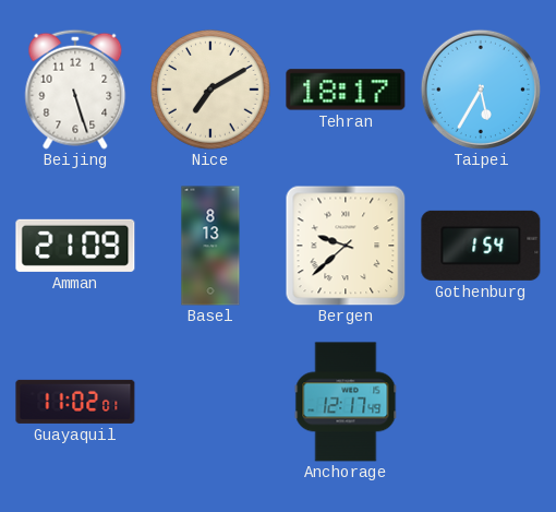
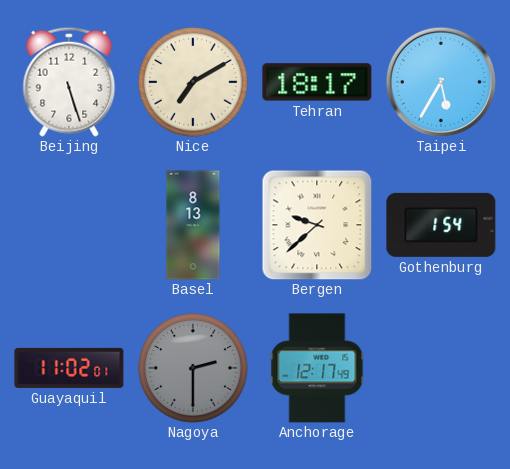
Amman: 21:09 -> none
Nagoya: none -> 2:30
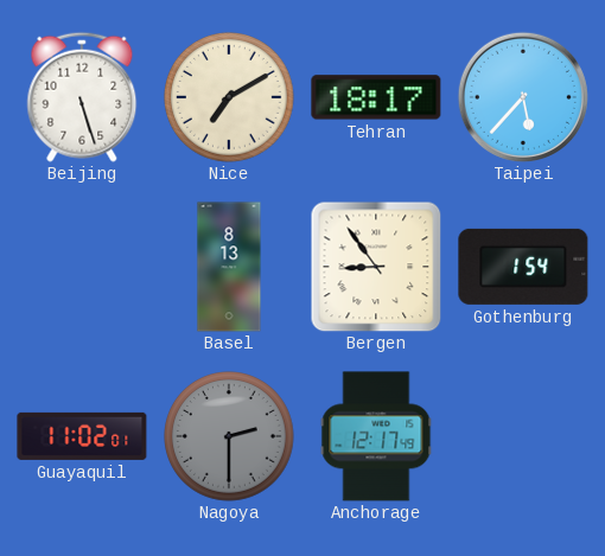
Taipei: 5:35 -> 5:37
Bergen: 9:38 -> 8:54
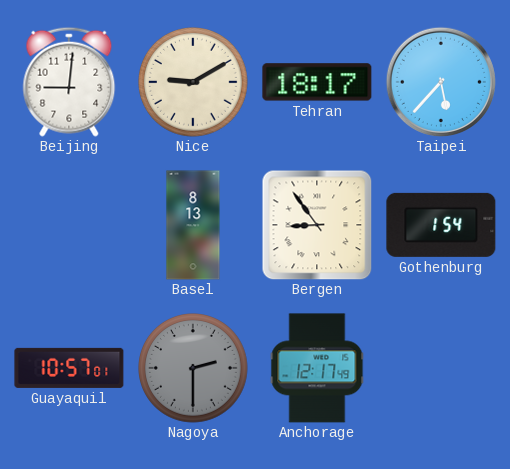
Beijing: 5:27 -> 9:01
Nice: 7:10 -> 9:10
Guayaquil: 11:02 -> 10:57
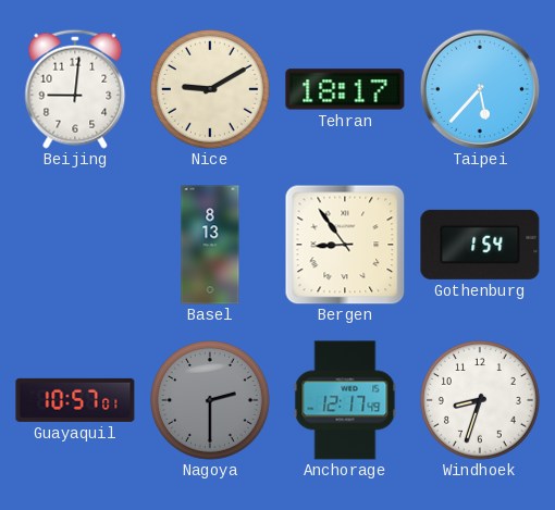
Windhoek: none -> 8:33
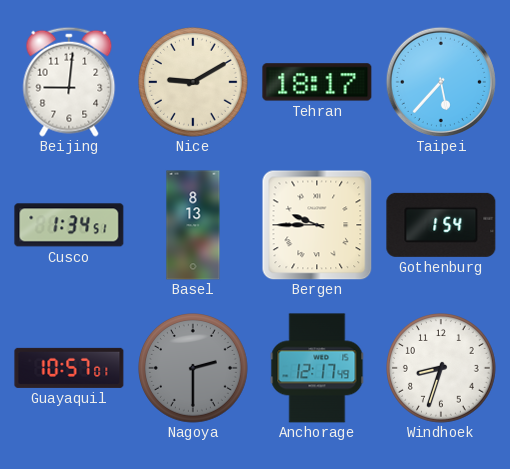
Cusco: none -> 1:34
Bergen: 8:54 -> 9:45
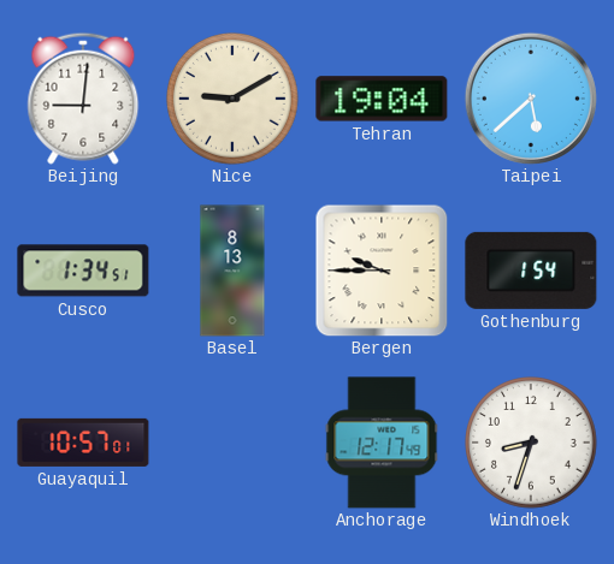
Tehran: 18:17 -> 19:04
Taipei: 5:37 -> 5:38
Nagoya: 2:30 -> none
